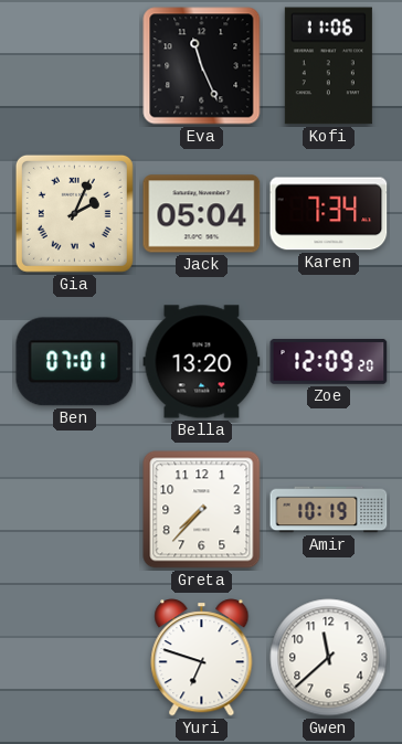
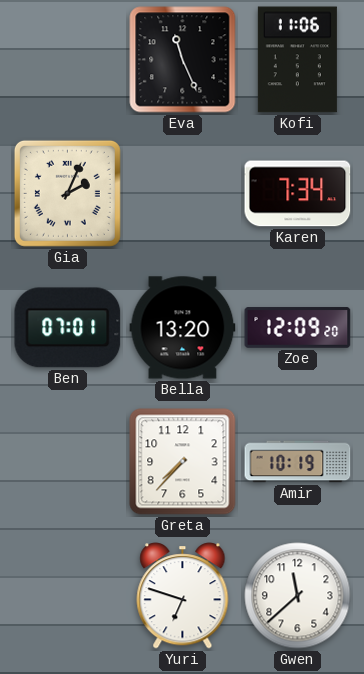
Jack: 05:04 -> none
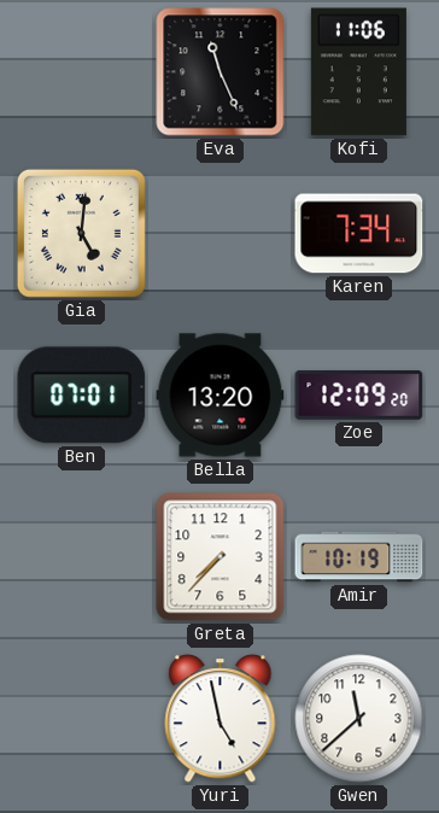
Gia: 2:04 -> 5:01
Yuri: 6:48 -> 4:58
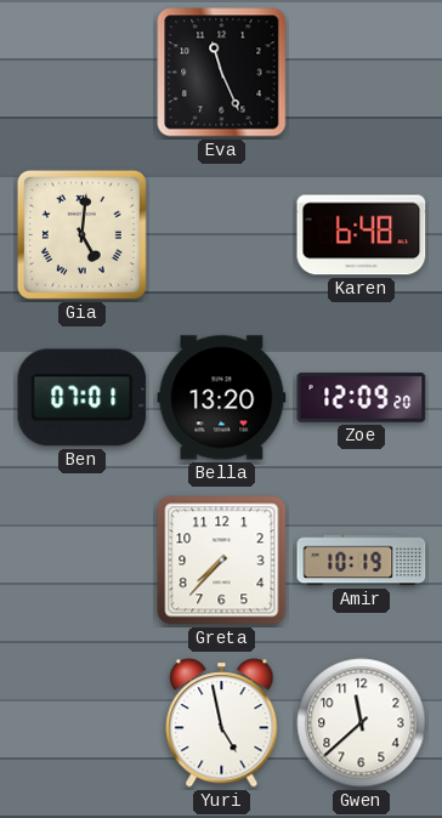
Kofi: 11:06 -> none
Karen: 7:34 -> 6:48
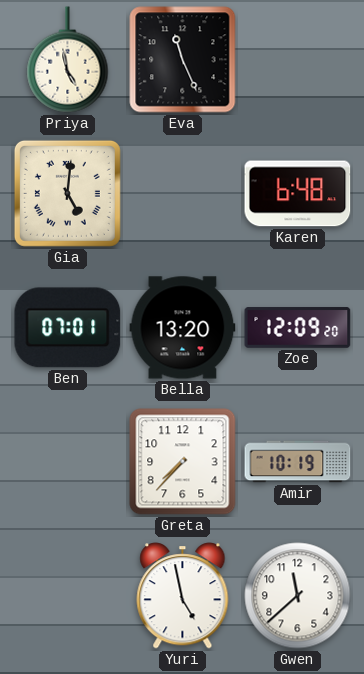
Priya: none -> 4:58
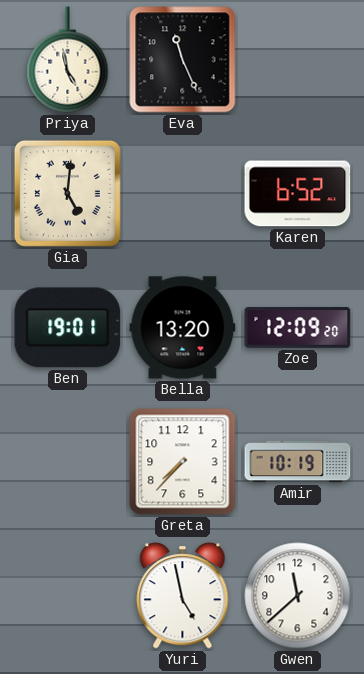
Karen: 6:48 -> 6:52
Ben: 07:01 -> 19:01
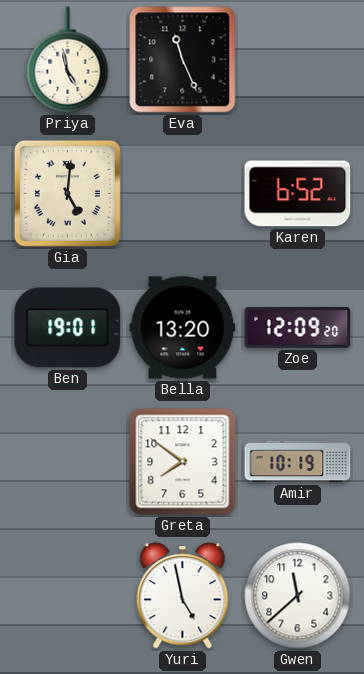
Greta: 7:37 -> 7:51
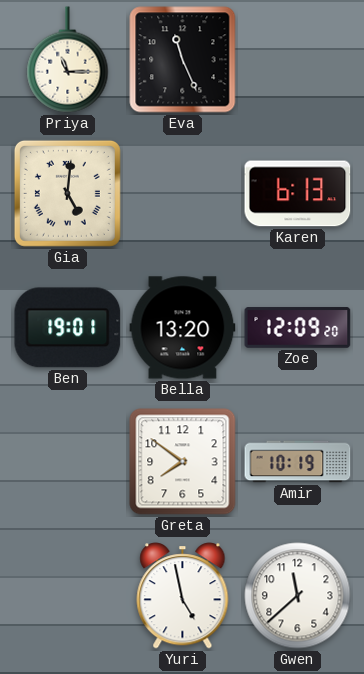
Priya: 4:58 -> 11:15
Karen: 6:52 -> 6:13
